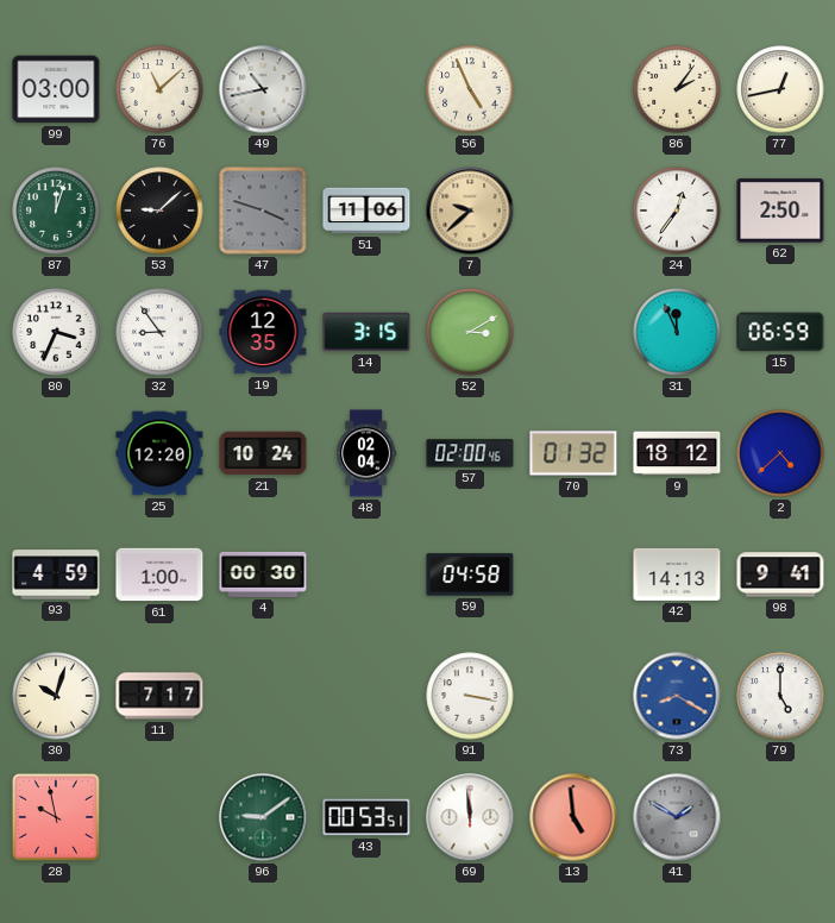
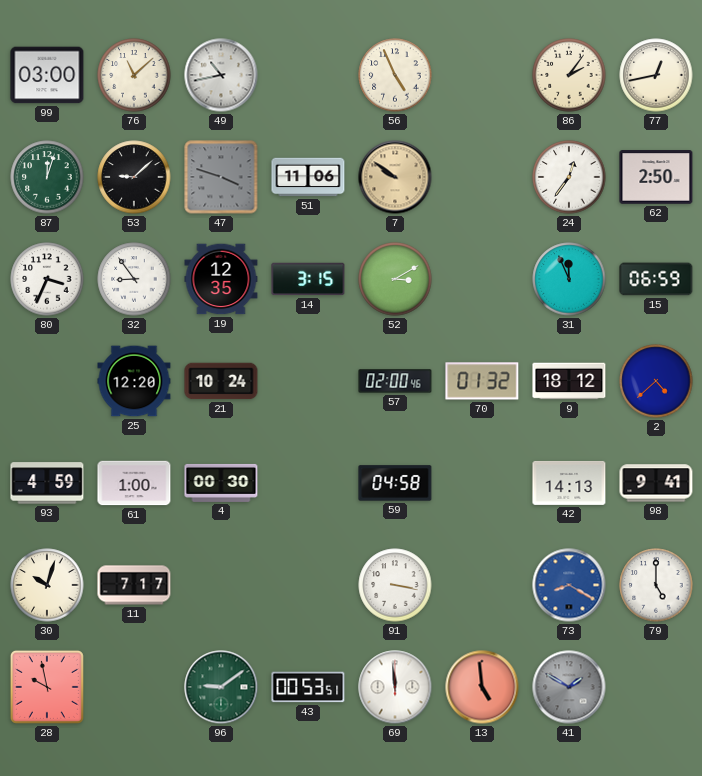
7: 9:38 -> 9:51
48: 02:04 -> none
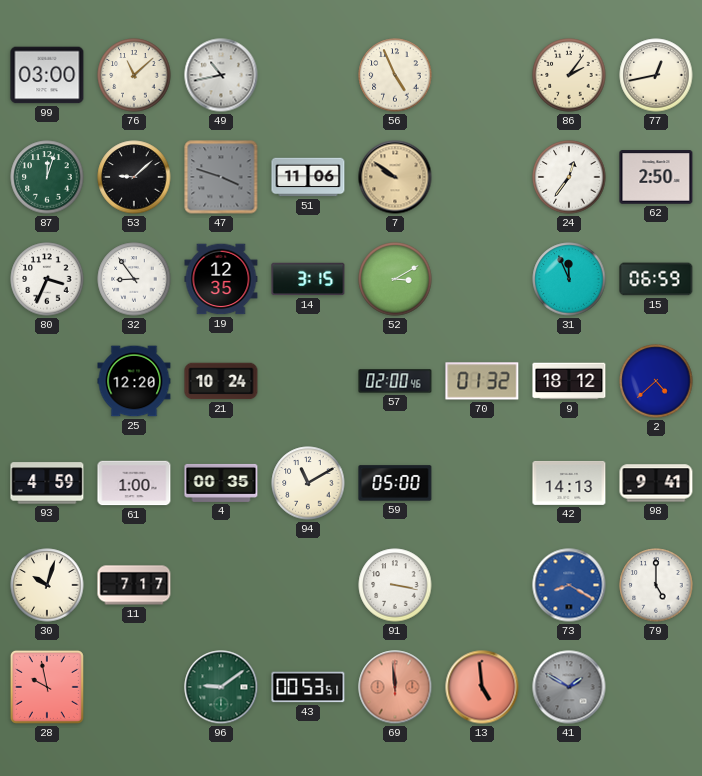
4: 00:30 -> 00:35
94: none -> 11:10
59: 04:58 -> 05:00
69 dial: white -> salmon
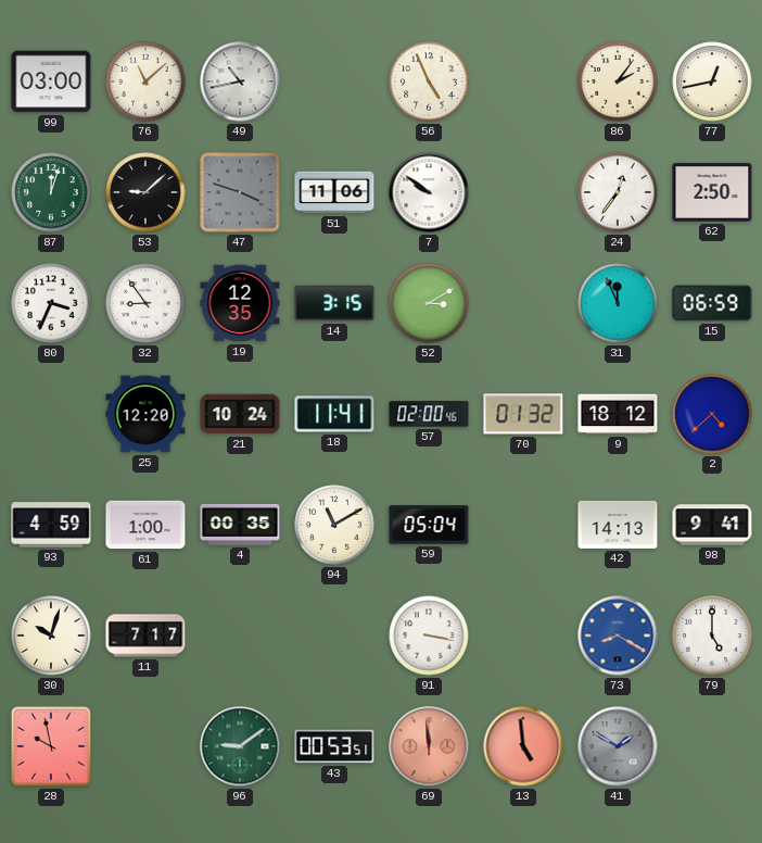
7 dial: champagne -> white
18: none -> 11:41
59: 05:00 -> 05:04
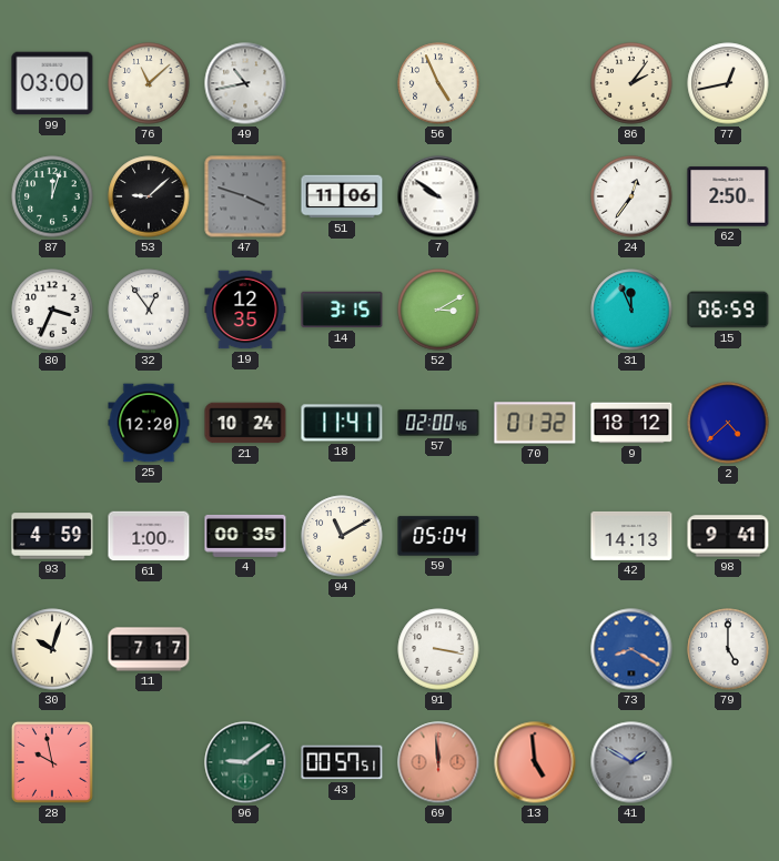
32: 8:54 -> 12:54
43: 00:53 -> 00:57
